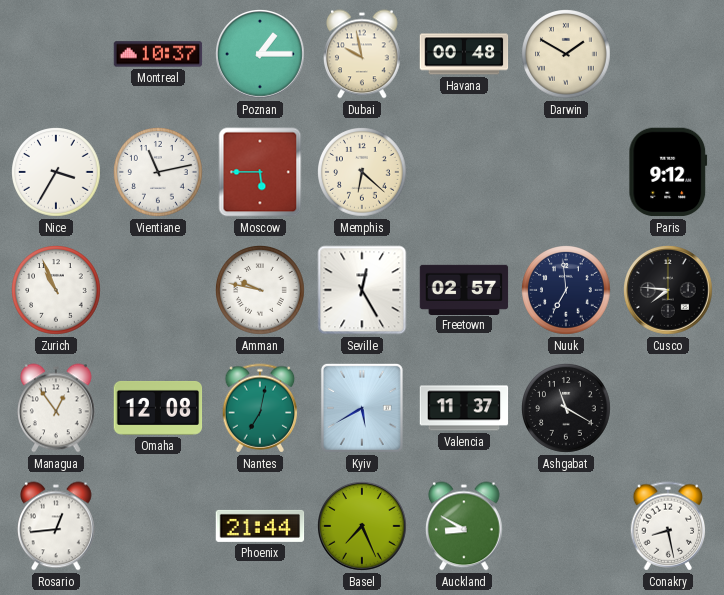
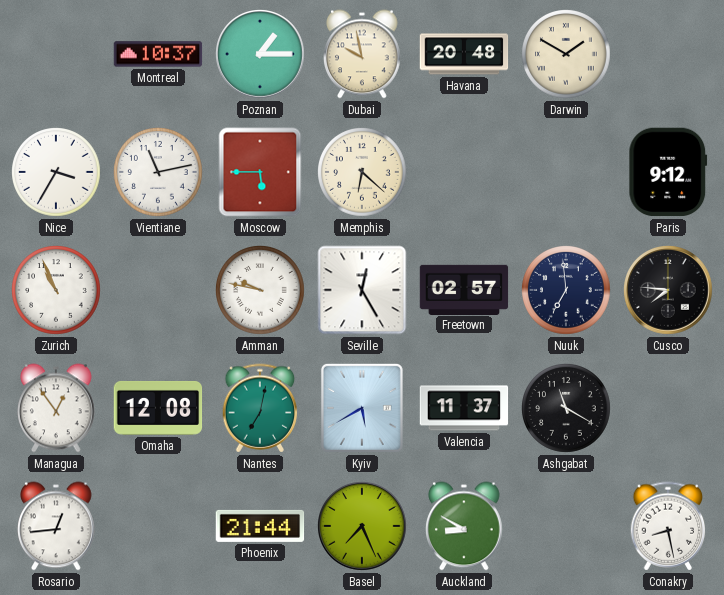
Havana: 00:48 -> 20:48
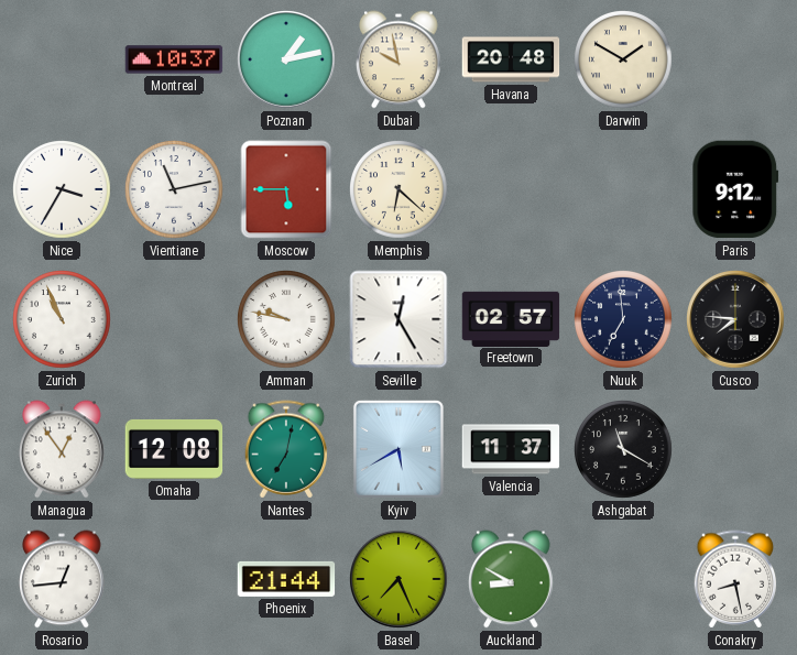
Poznan: 1:15 -> 1:13
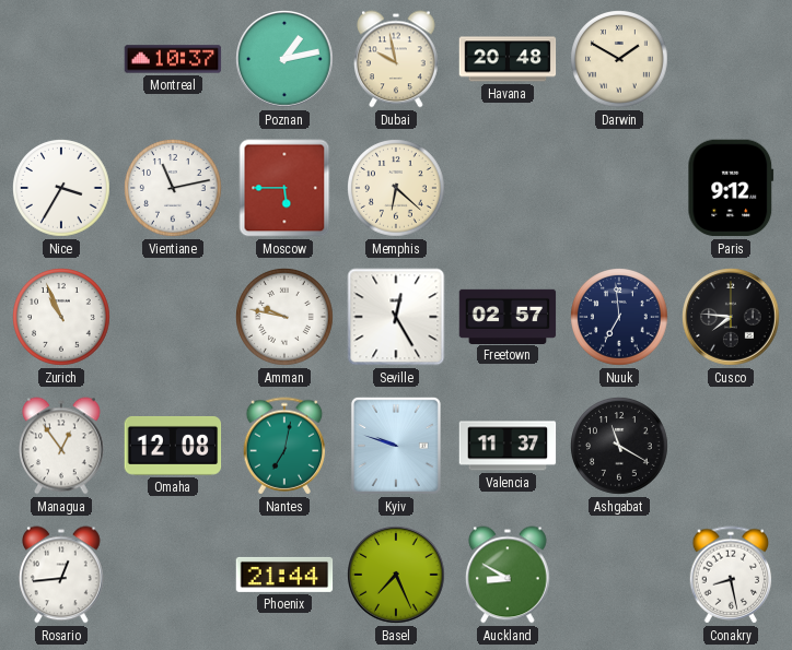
Kyiv: 5:40 -> 9:48
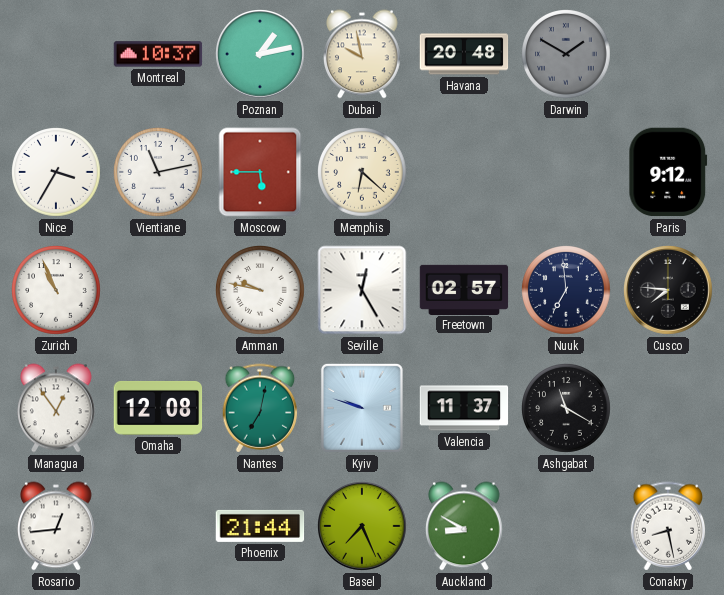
Darwin dial: cream -> grey
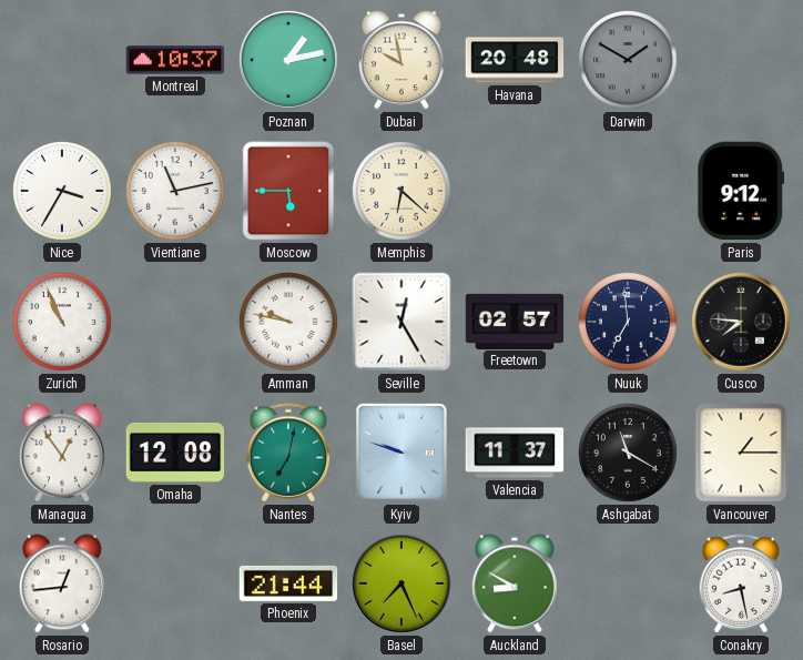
Vancouver: none -> 1:15
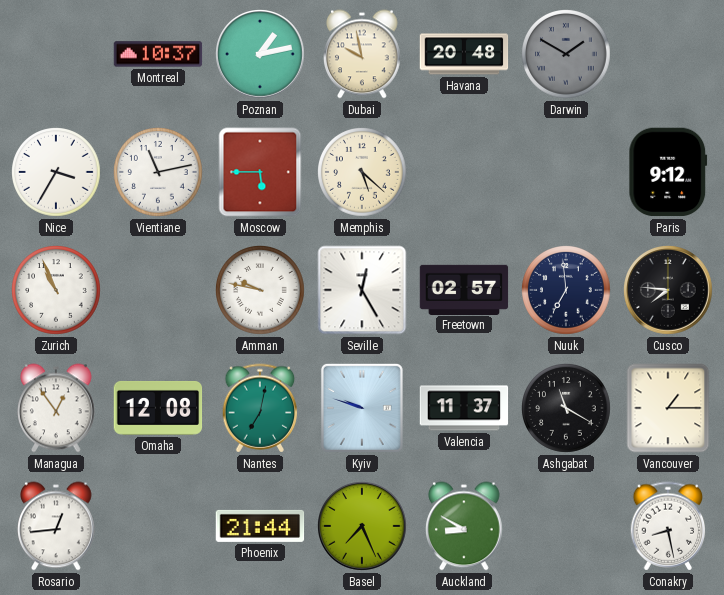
Memphis: 6:22 -> 5:22
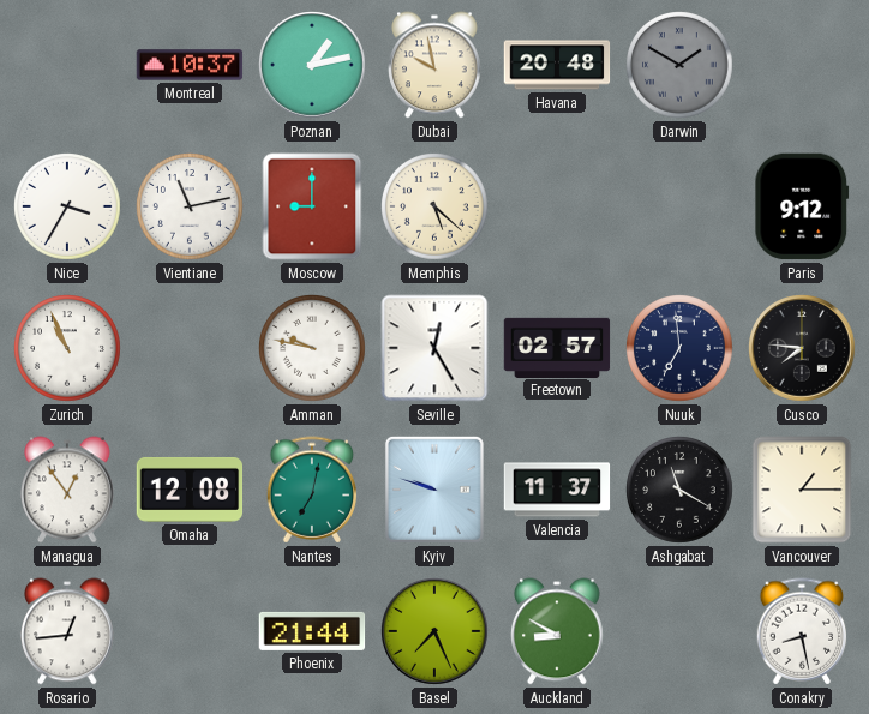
Moscow: 5:45 -> 9:00
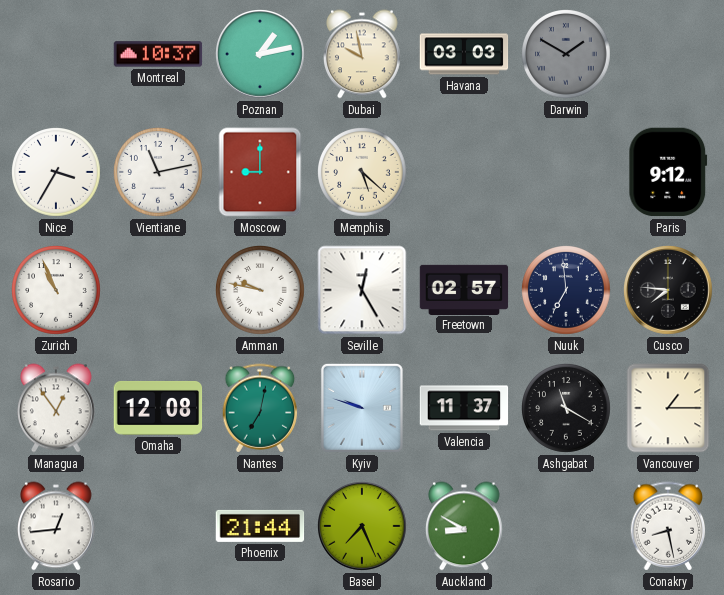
Havana: 20:48 -> 03:03
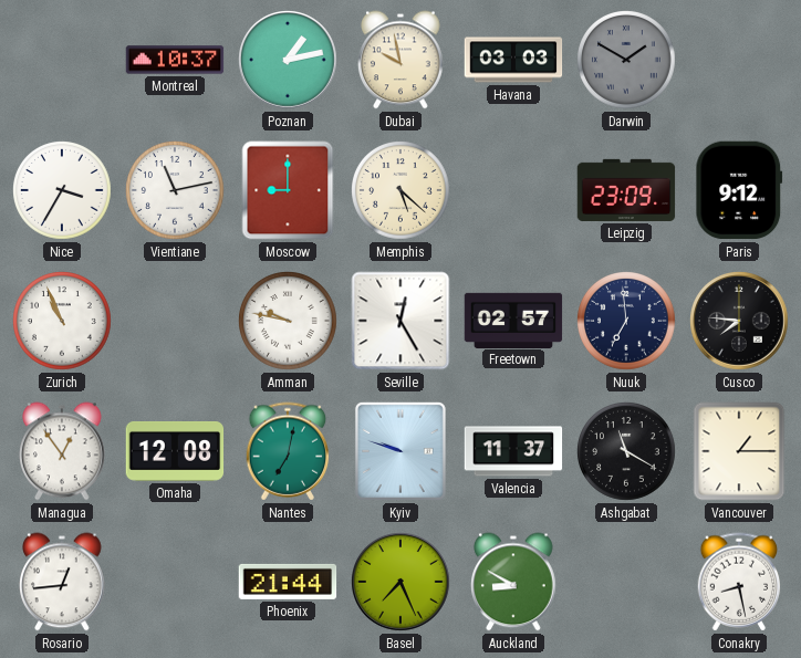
Leipzig: none -> 23:09
